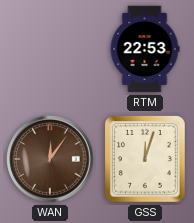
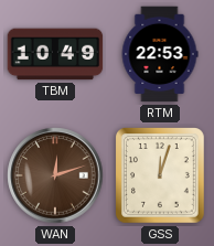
TBM: none -> 10:49
WAN: 12:06 -> 12:12
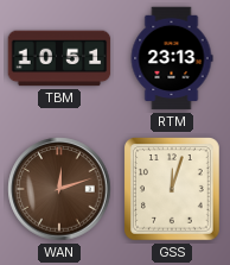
TBM: 10:49 -> 10:51
RTM: 22:53 -> 23:13
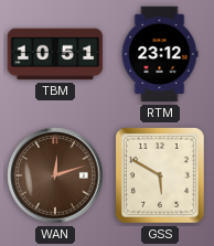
RTM: 23:13 -> 23:12
GSS: 12:03 -> 5:50
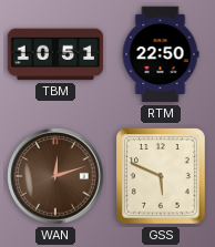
RTM: 23:12 -> 22:50
GSS: 5:50 -> 5:49
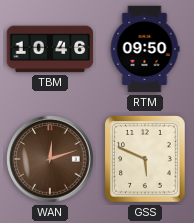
TBM: 10:51 -> 10:46
RTM: 22:50 -> 09:50
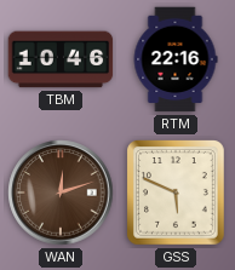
RTM: 09:50 -> 22:16
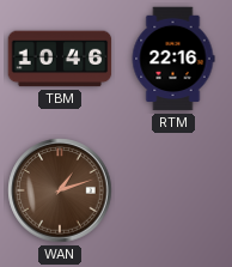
WAN: 12:12 -> 1:12
GSS: 5:49 -> none
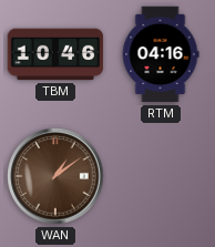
RTM: 22:16 -> 04:16
WAN: 1:12 -> 1:09
